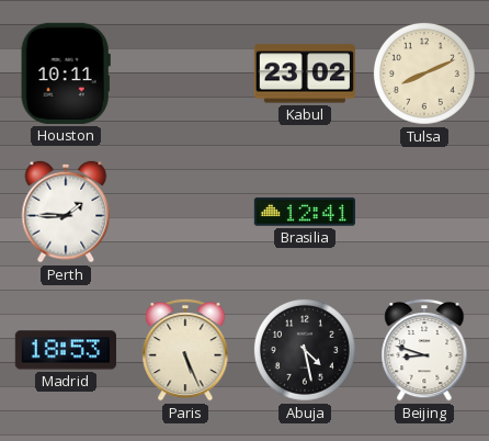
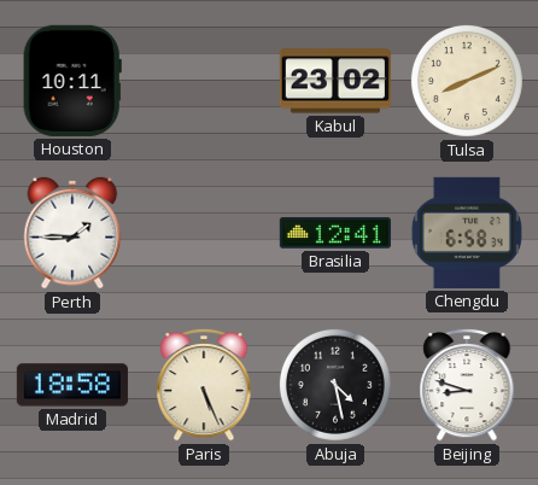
Chengdu: none -> 6:58
Madrid: 18:53 -> 18:58
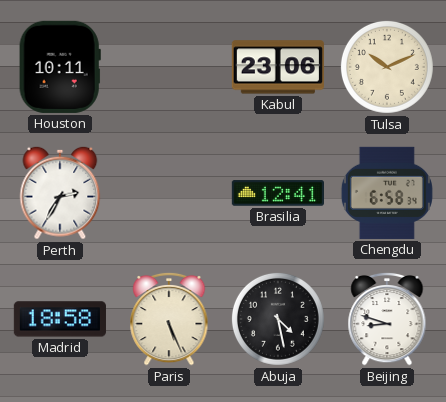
Kabul: 23:02 -> 23:06
Tulsa: 8:11 -> 10:11
Perth: 1:45 -> 2:35
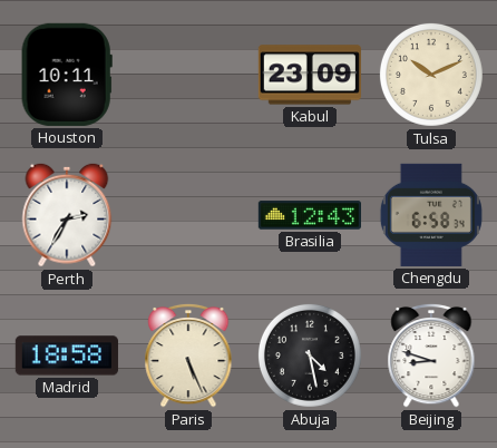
Kabul: 23:06 -> 23:09
Brasilia: 12:41 -> 12:43
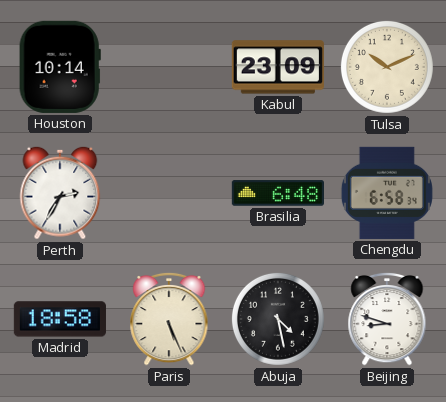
Houston: 10:11 -> 10:14
Brasilia: 12:43 -> 6:48
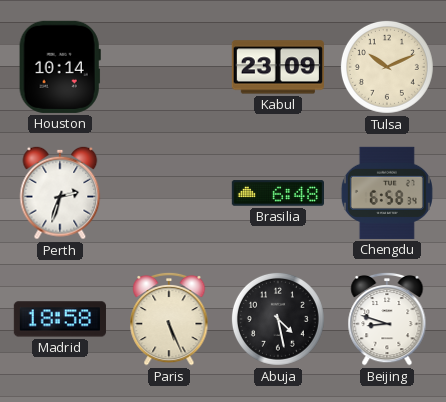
Perth: 2:35 -> 2:33
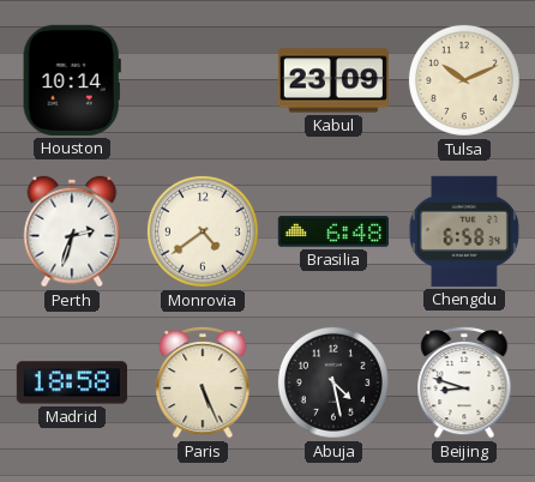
Monrovia: none -> 4:39
